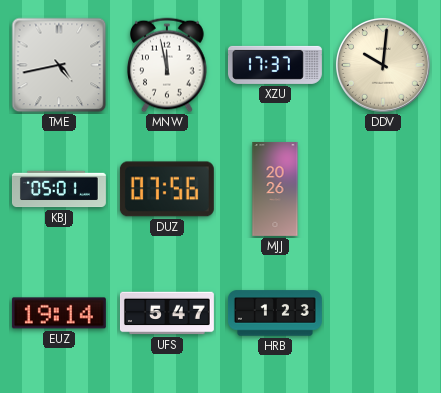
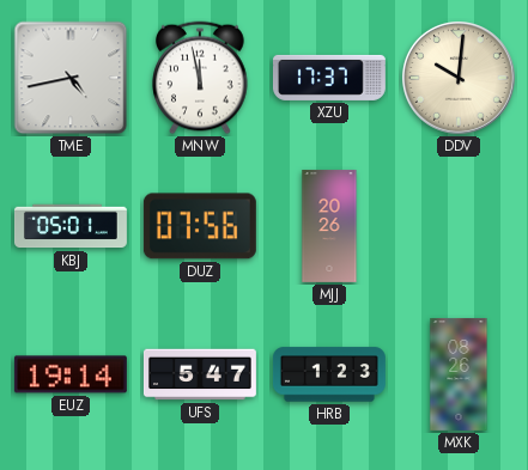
MXK: none -> 08:26
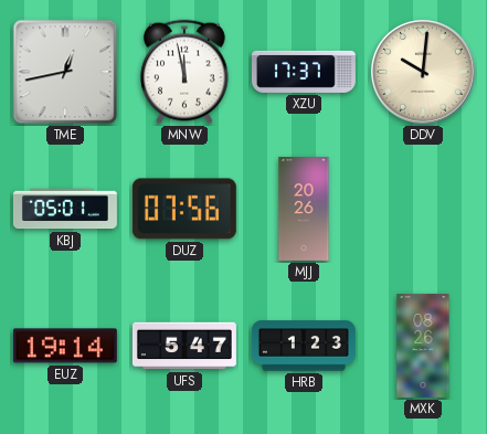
TME: 4:43 -> 12:43
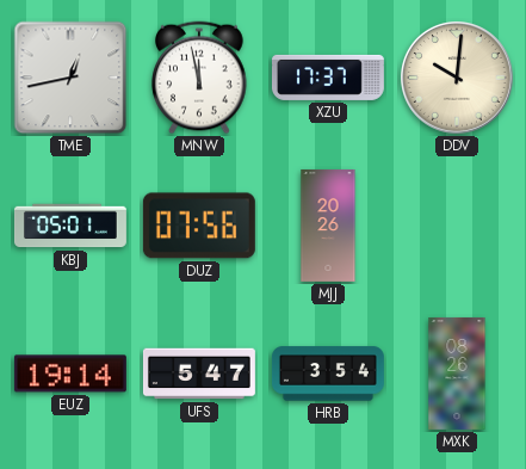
HRB: 1:23 -> 3:54
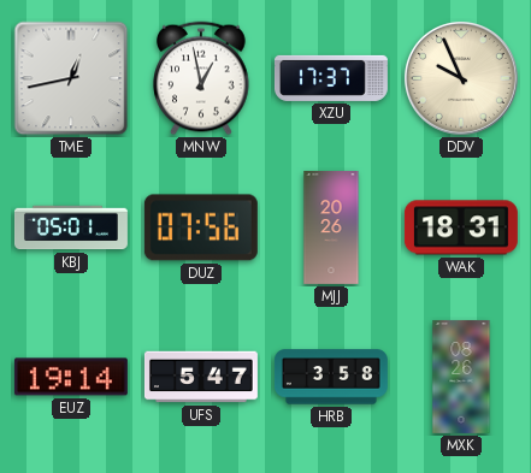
MNW: 11:58 -> 12:58
DDV: 10:01 -> 9:56
WAK: none -> 18:31
HRB: 3:54 -> 3:58
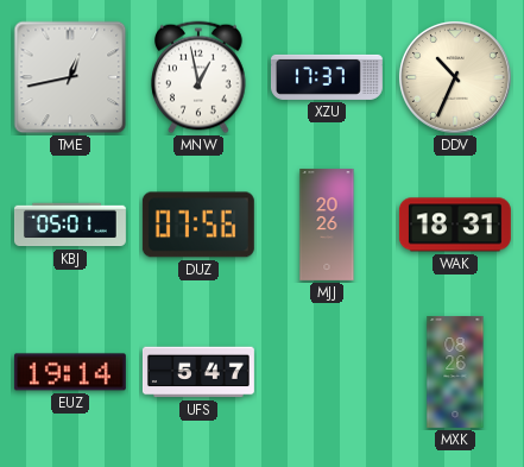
DDV: 9:56 -> 10:34
HRB: 3:58 -> none
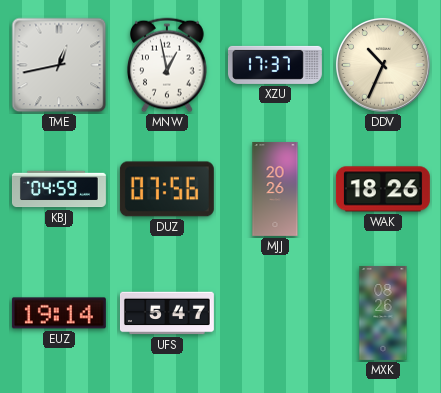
KBJ: 05:01 -> 04:59
WAK: 18:31 -> 18:26
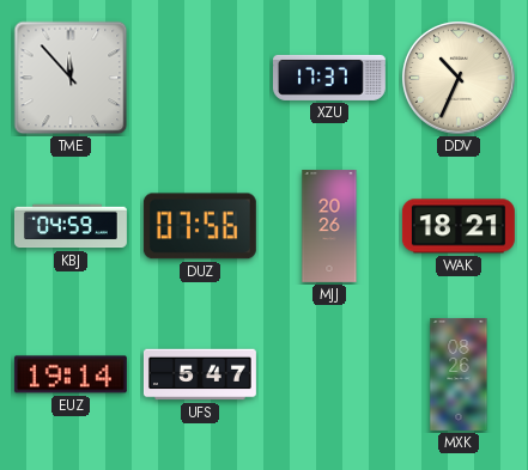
TME: 12:43 -> 11:53
MNW: 12:58 -> none
WAK: 18:26 -> 18:21
